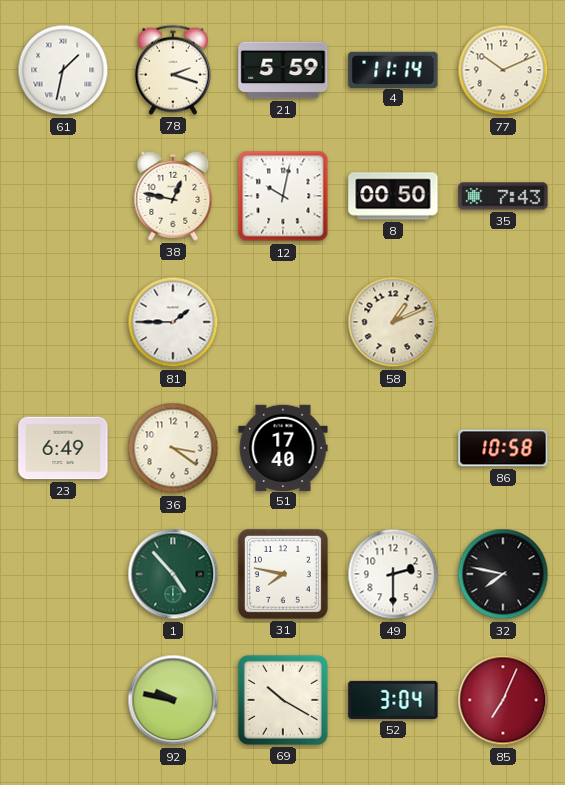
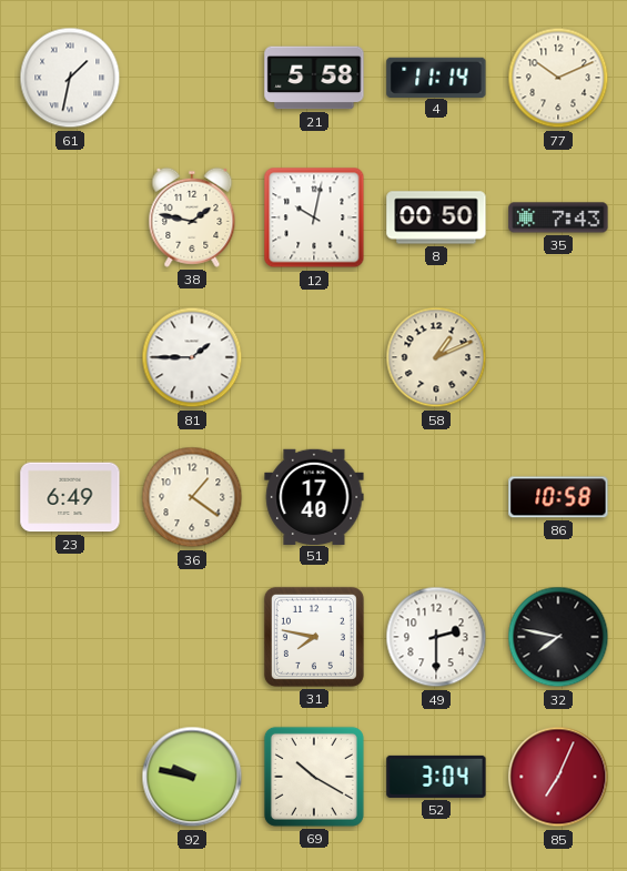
78: 2:18 -> none
21: 5:59 -> 5:58
38: 12:47 -> 1:47
36: 3:21 -> 1:21
1: 4:53 -> none
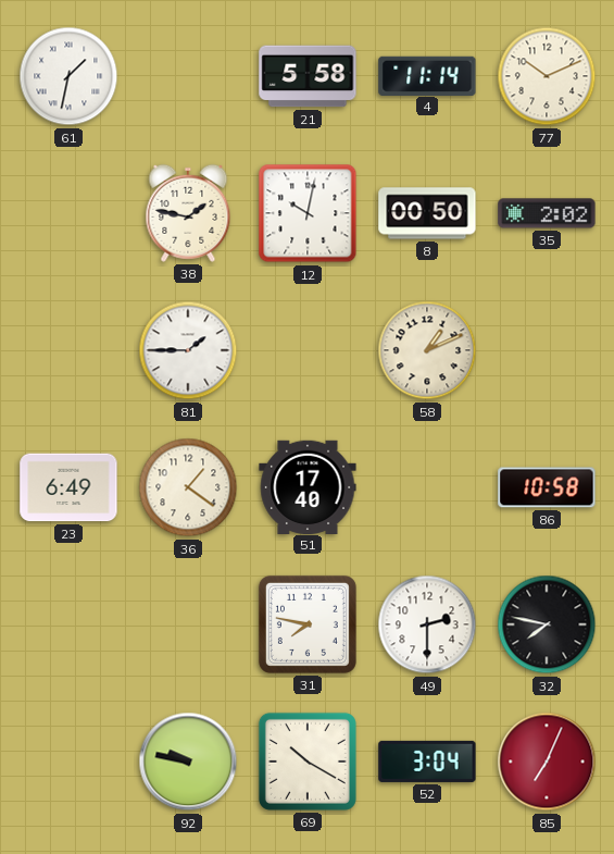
35: 7:43 -> 2:02
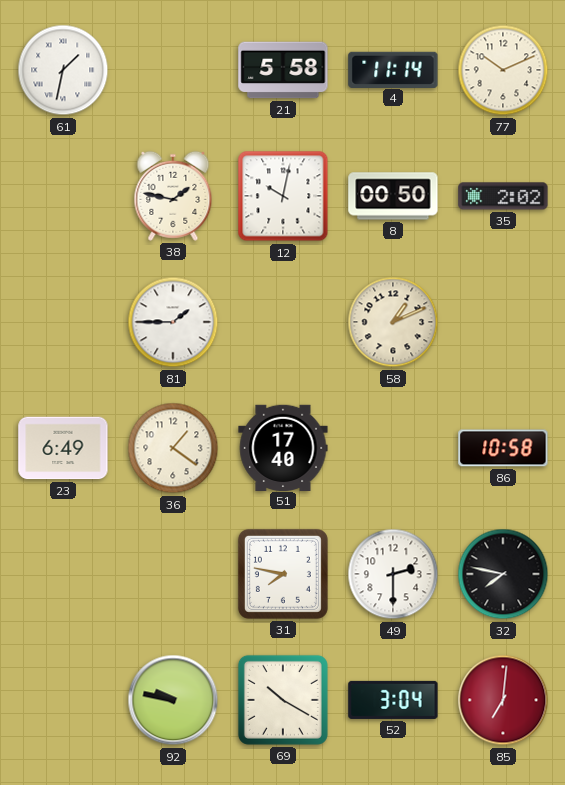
85: 7:04 -> 7:01
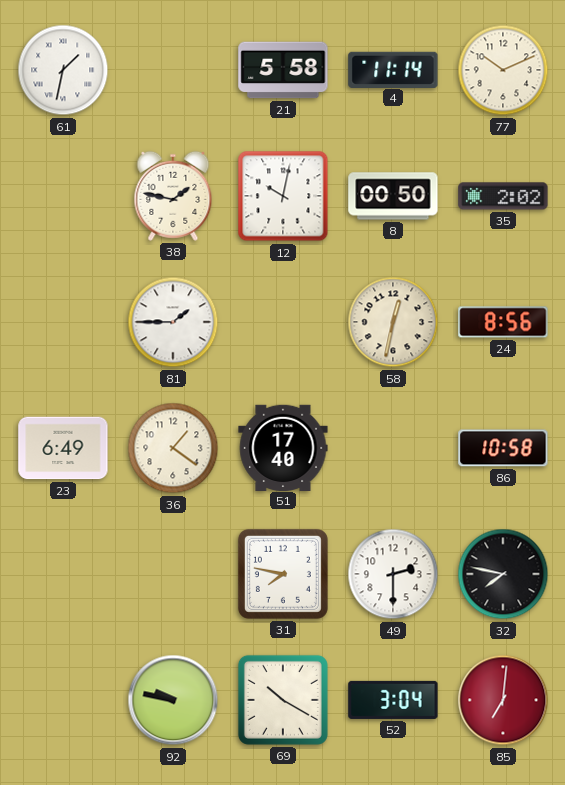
58: 1:11 -> 12:32
24: none -> 8:56
